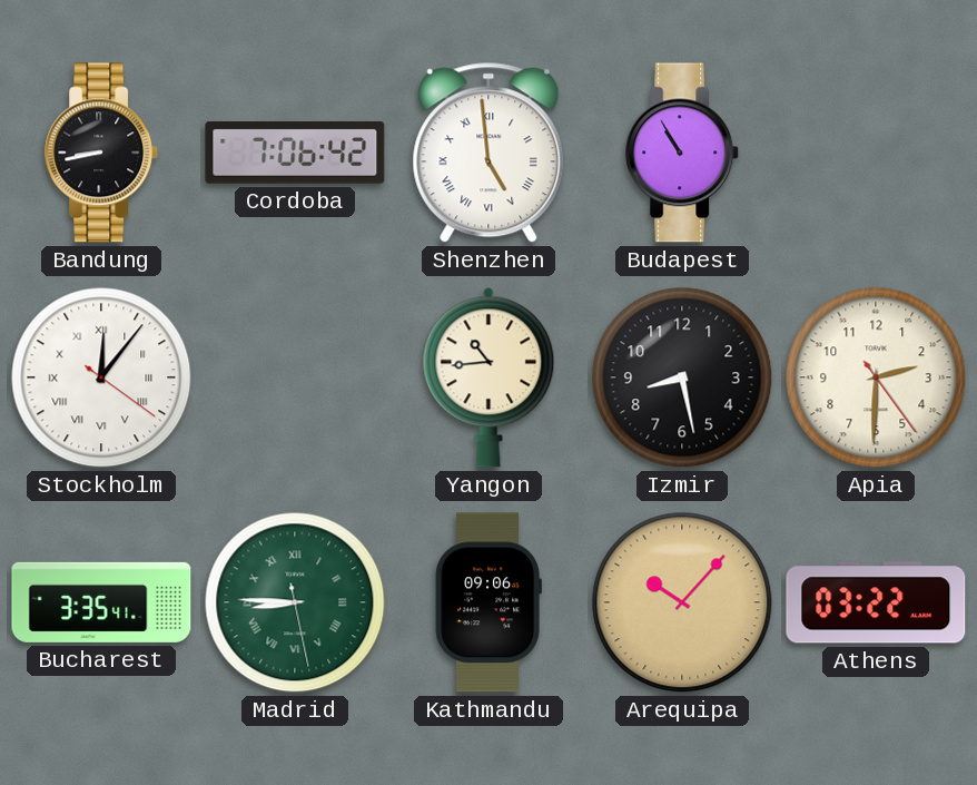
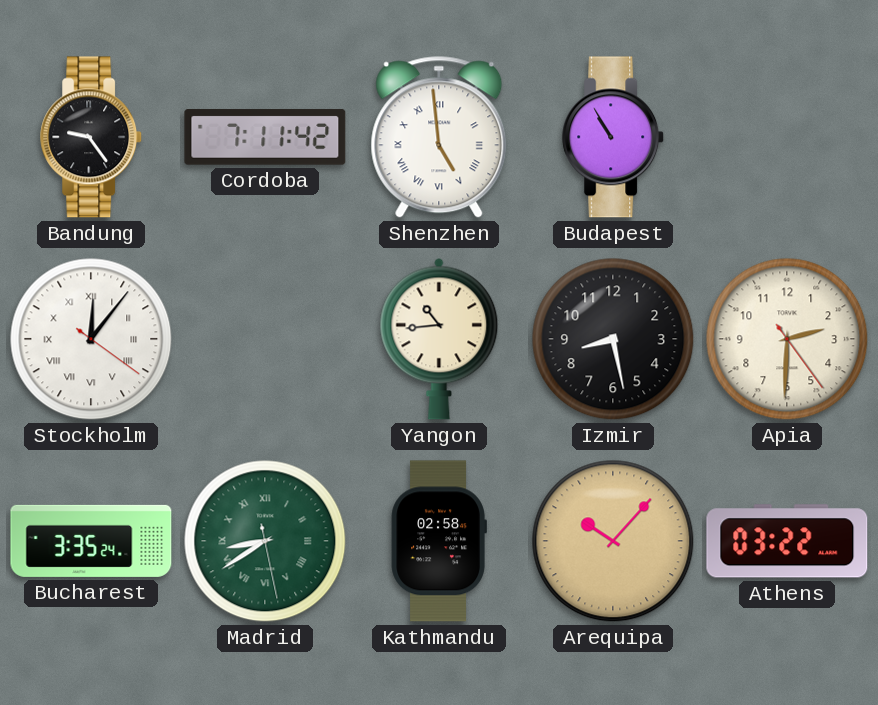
Bandung: 8:43 -> 9:24
Cordoba: 7:06 -> 7:11
Bucharest: 3:35:41 -> 3:35:24
Madrid: 8:45 -> 8:39
Kathmandu: 09:06 -> 02:58
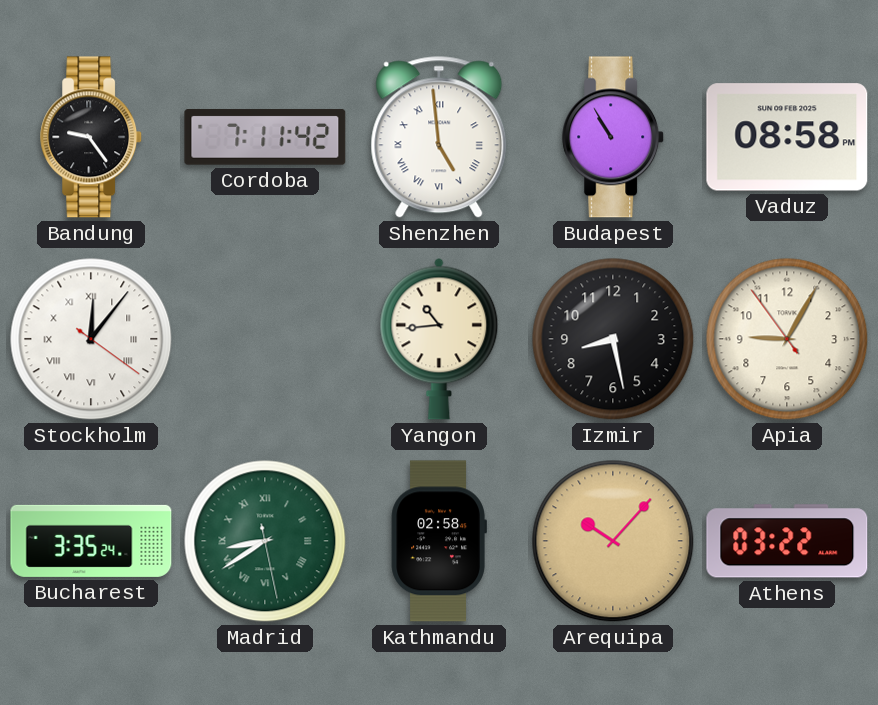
Vaduz: none -> 08:58
Apia: 2:30 -> 9:04
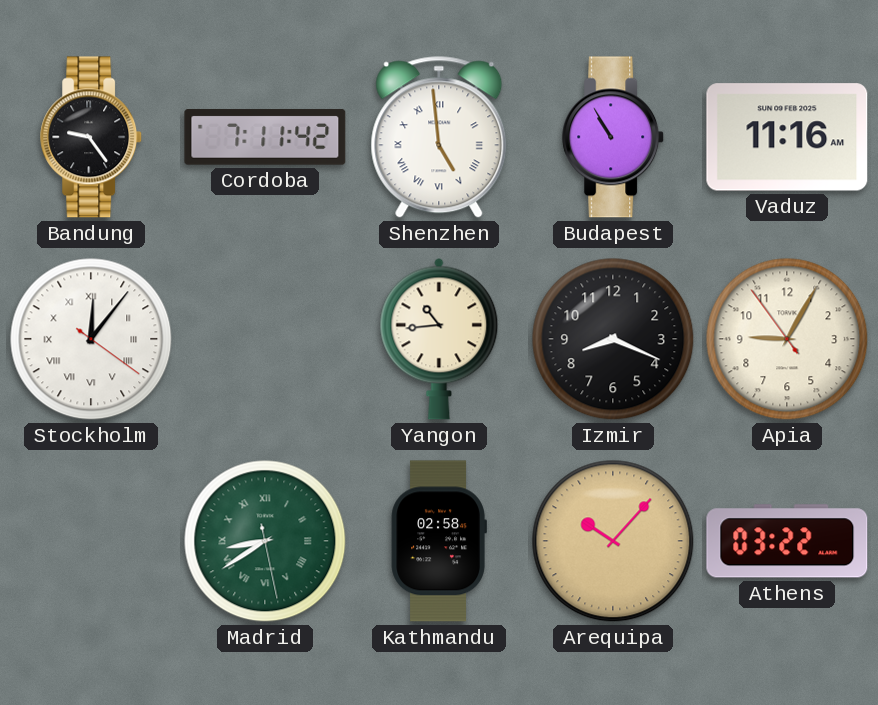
Vaduz: 08:58 -> 11:16
Izmir: 8:28 -> 8:19
Bucharest: 3:35 -> none
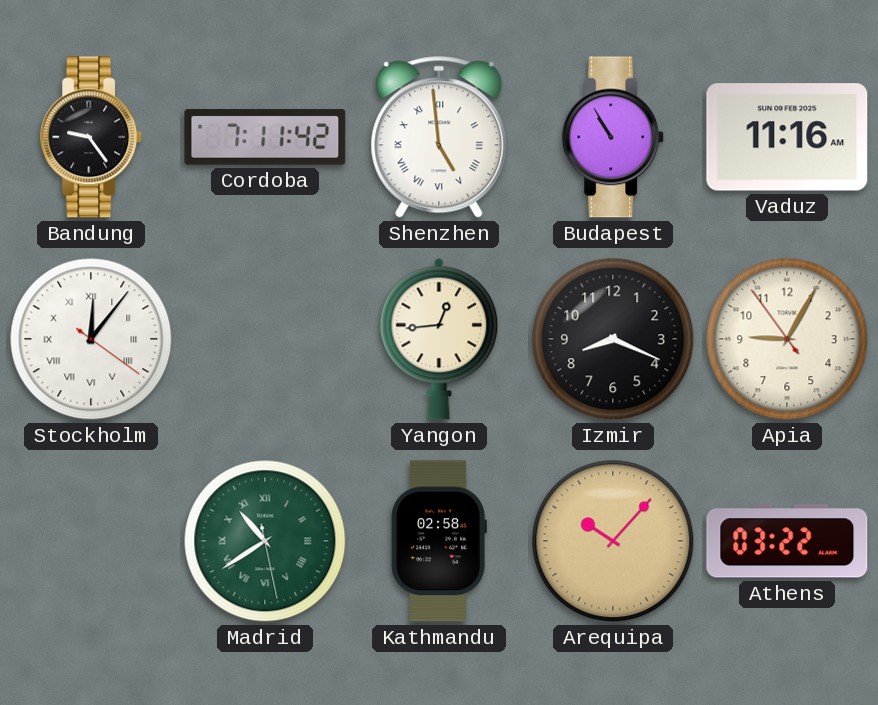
Yangon: 10:44 -> 12:44
Madrid: 8:39 -> 10:39
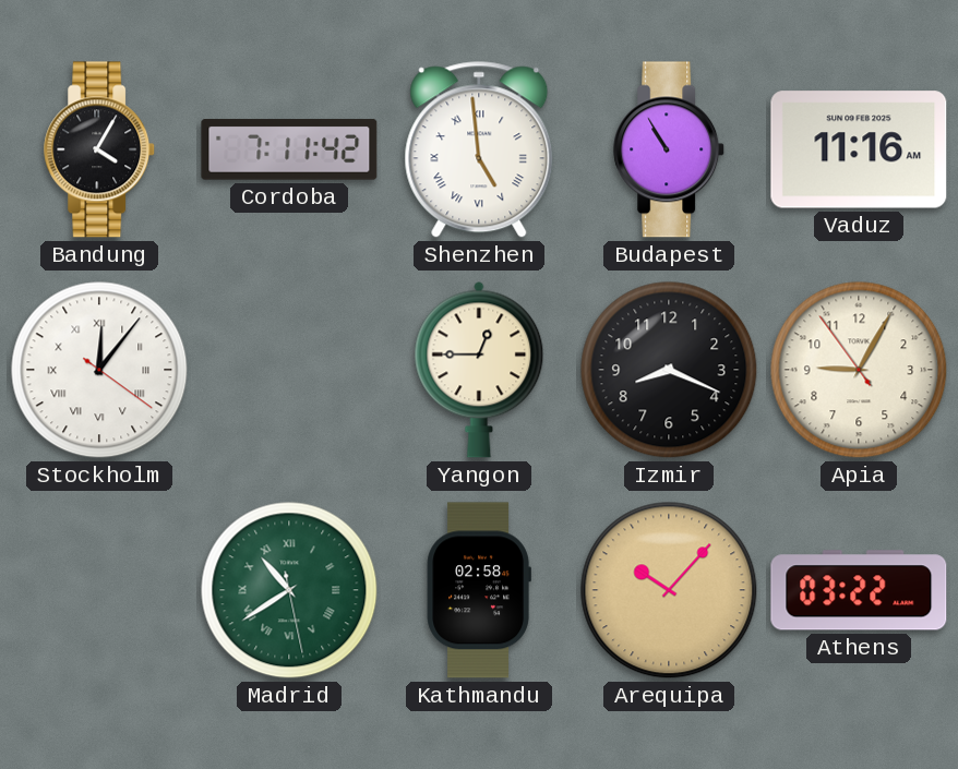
Bandung: 9:24 -> 4:05
Yangon: 12:44 -> 12:45
